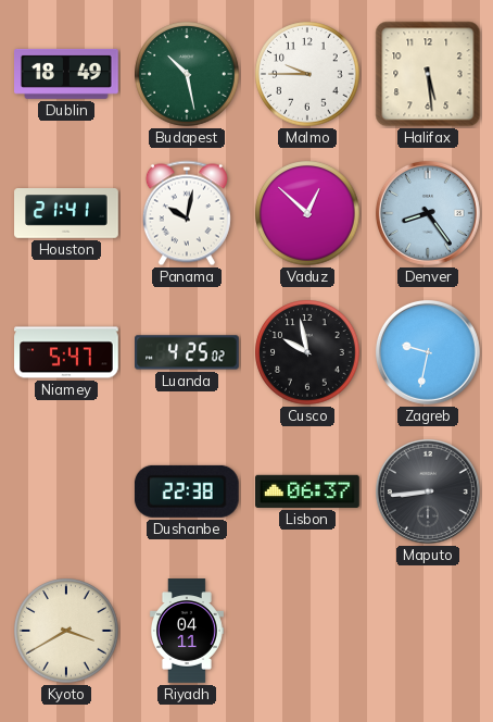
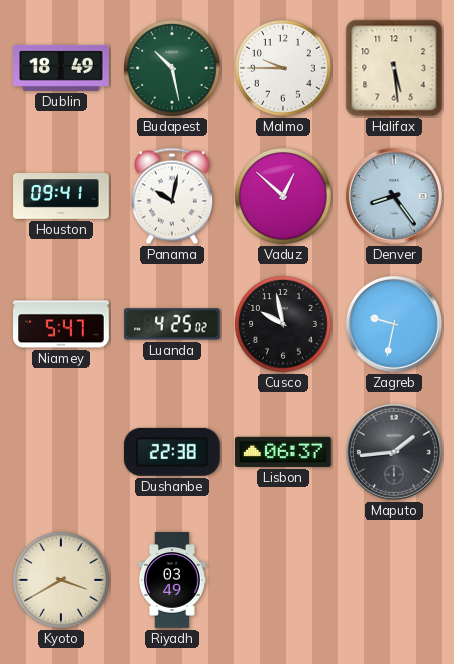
Houston: 21:41 -> 09:41
Maputo: 8:44 -> 1:44
Riyadh: 04:11 -> 03:49
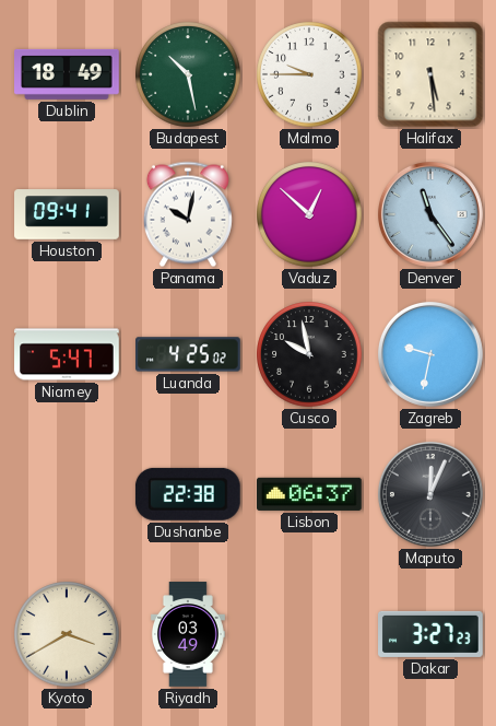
Denver: 8:24 -> 11:24
Maputo: 1:44 -> 12:04
Dakar: none -> 3:27
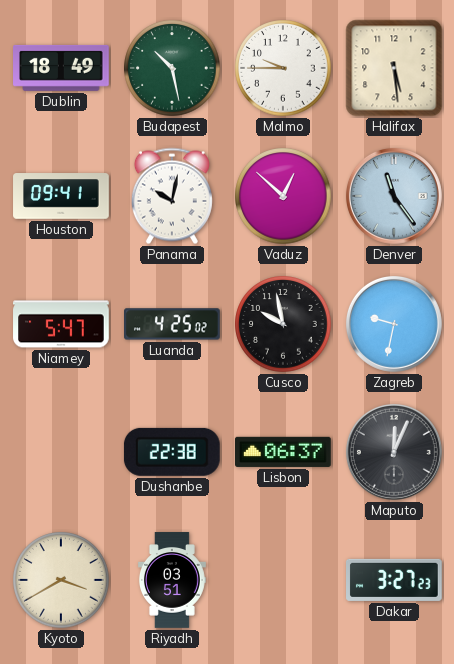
Riyadh: 03:49 -> 03:51
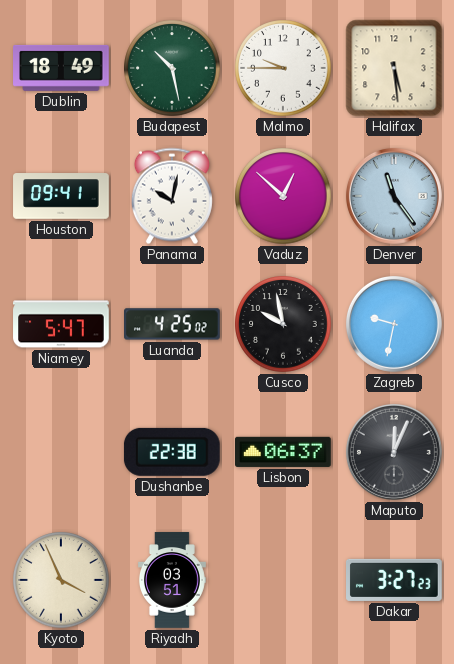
Kyoto: 3:40 -> 3:56
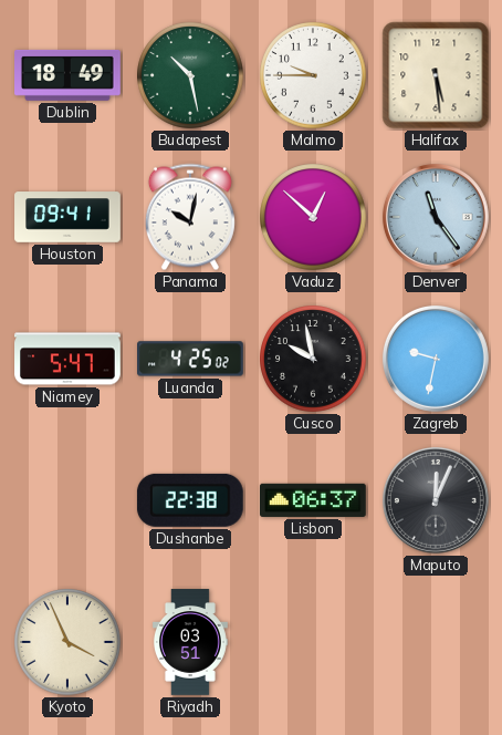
Dakar: 3:27 -> none
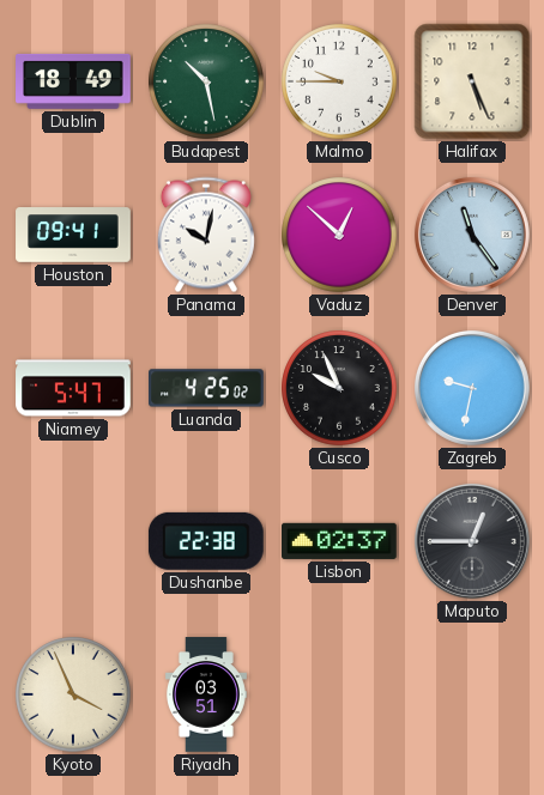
Halifax: 5:29 -> 5:26
Cusco: 9:58 -> 9:56
Lisbon: 06:37 -> 02:37
Maputo: 12:04 -> 12:45
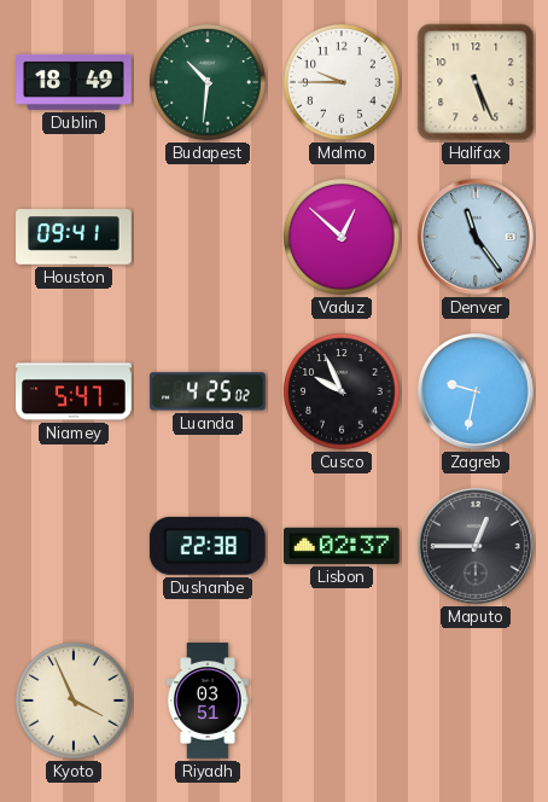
Budapest: 10:28 -> 10:31
Panama: 10:02 -> none
